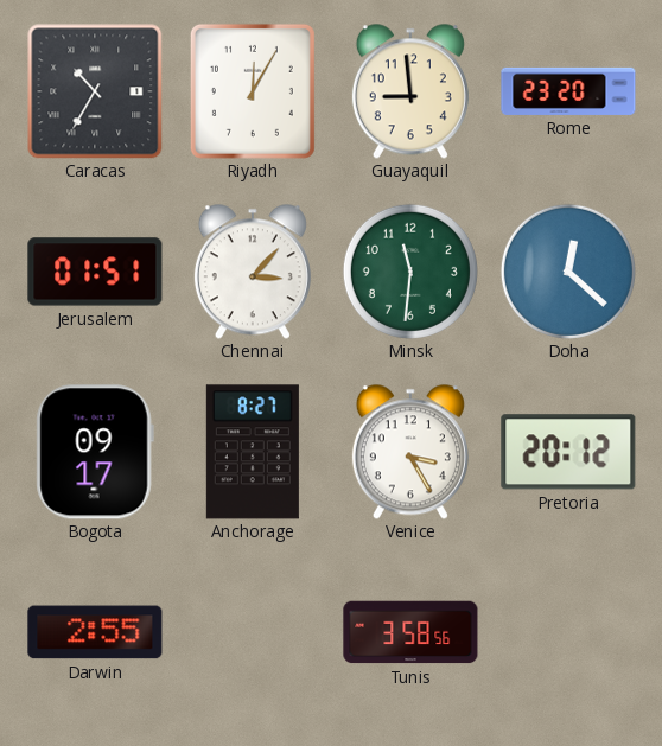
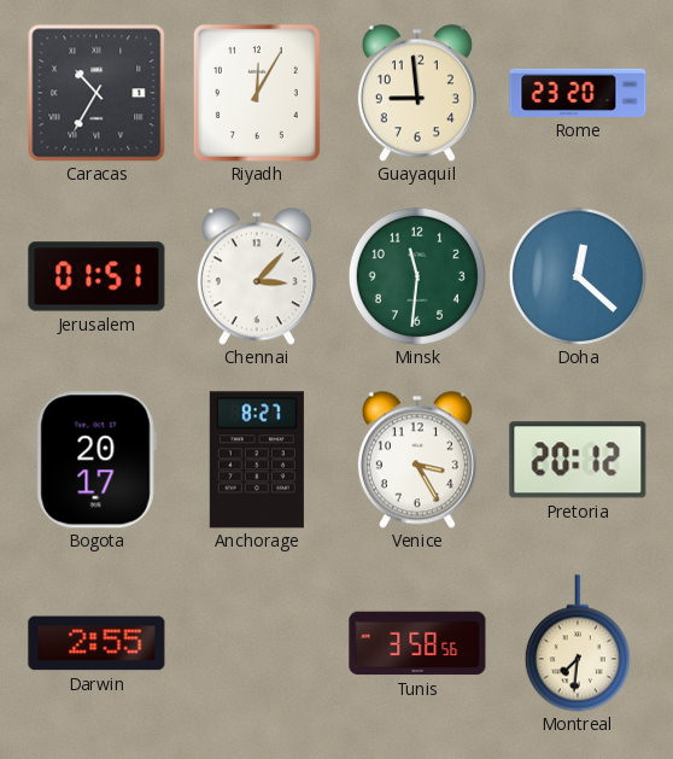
Bogota: 09:17 -> 20:17
Montreal: none -> 7:31
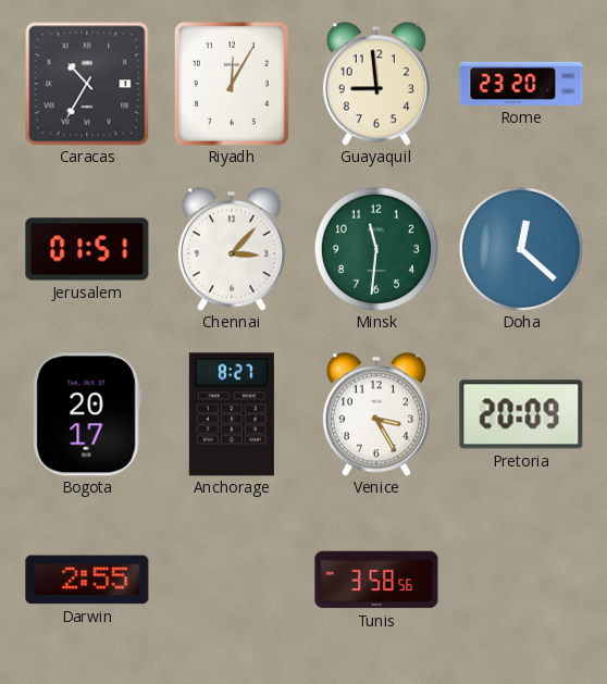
Pretoria: 20:12 -> 20:09
Montreal: 7:31 -> none
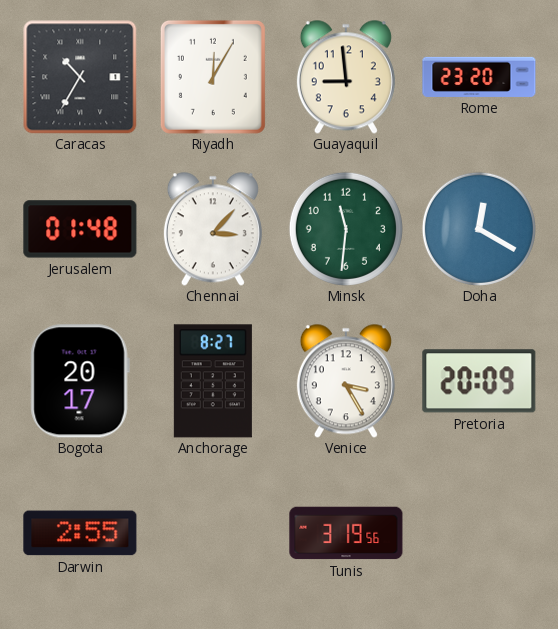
Jerusalem: 01:51 -> 01:48
Doha: 12:22 -> 12:20
Tunis: 3:58 -> 3:19
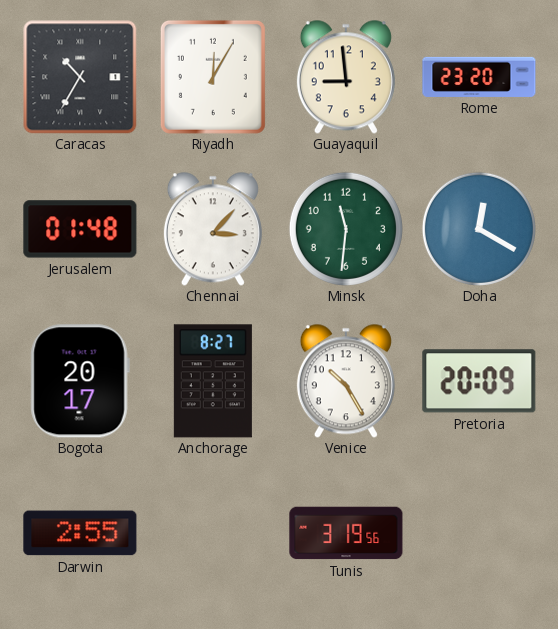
Venice: 3:25 -> 10:25
